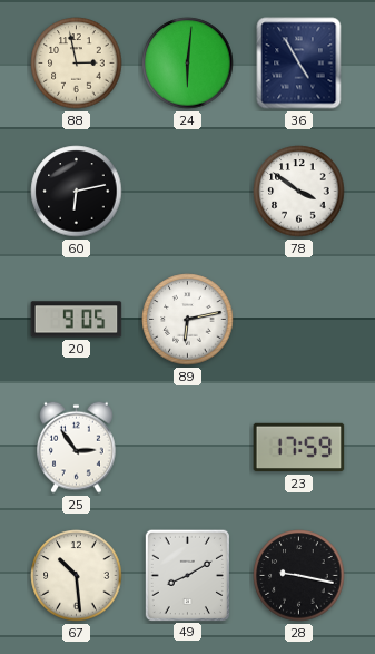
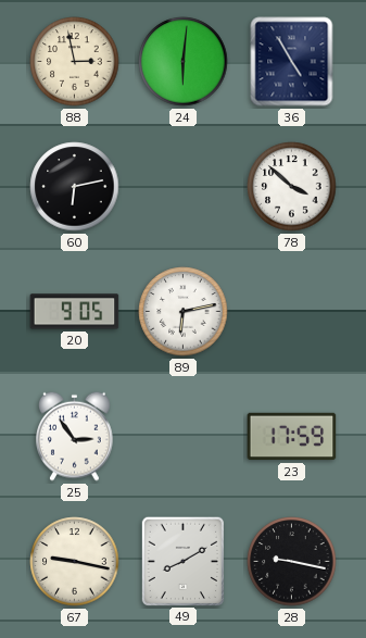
78: 3:51 -> 3:52
67: 10:29 -> 9:17
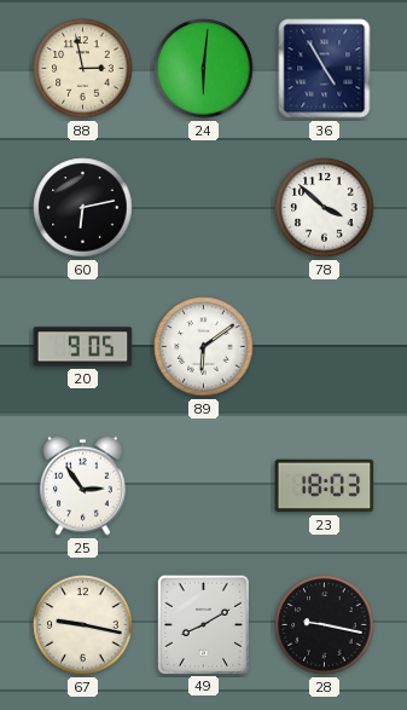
89: 6:13 -> 6:09
23: 17:59 -> 18:03
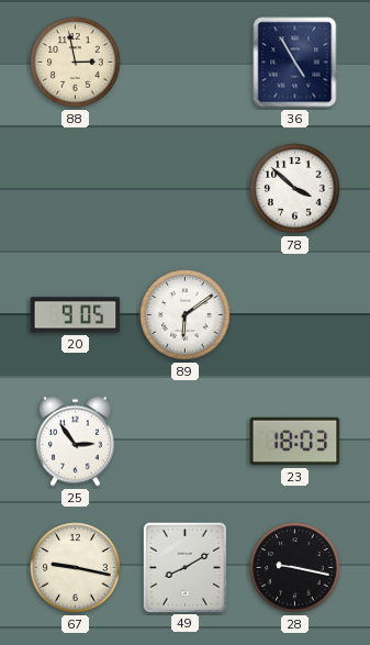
24: 6:01 -> none
60: 6:13 -> none
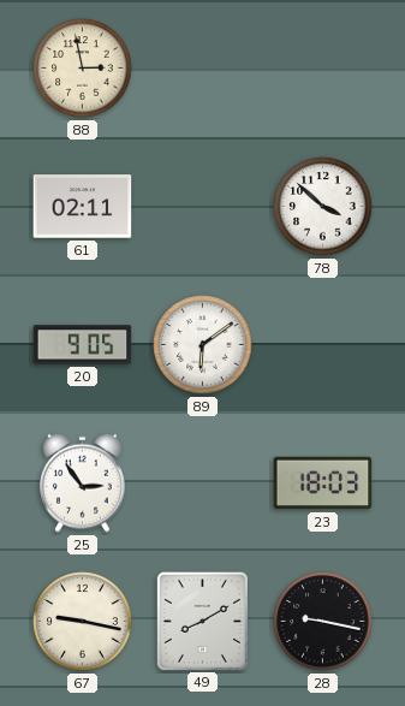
36: 4:55 -> none
61: none -> 02:11
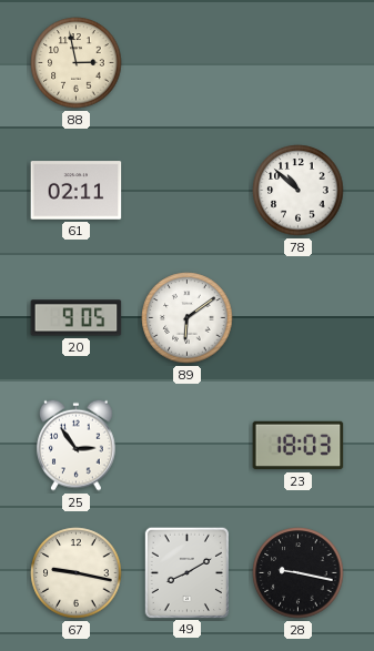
78: 3:52 -> 10:52
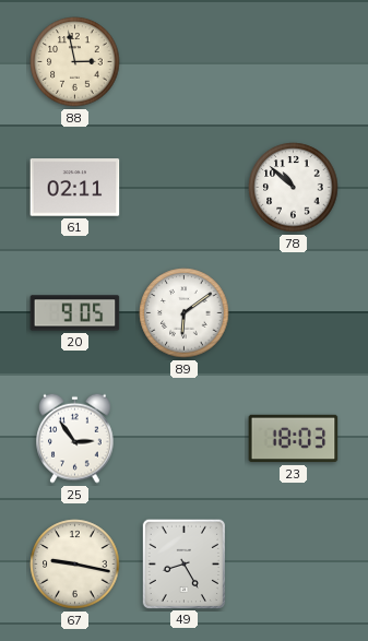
49: 8:10 -> 8:25
28: 9:17 -> none
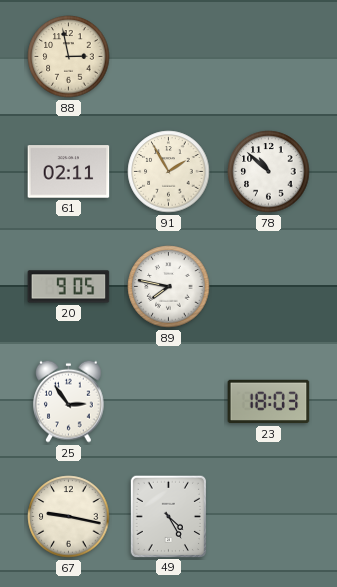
91: none -> 1:55
89: 6:09 -> 7:47
49: 8:25 -> 4:25
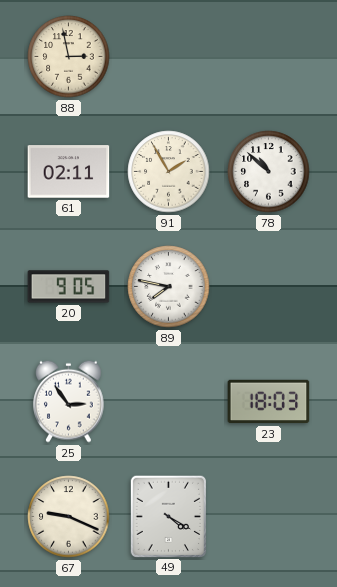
67: 9:17 -> 9:19
49: 4:25 -> 4:20
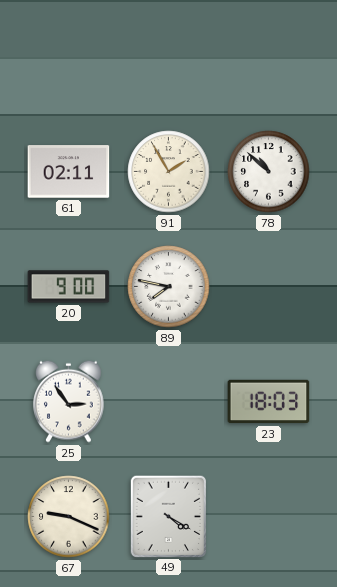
88: 2:58 -> none
20: 9:05 -> 9:00
